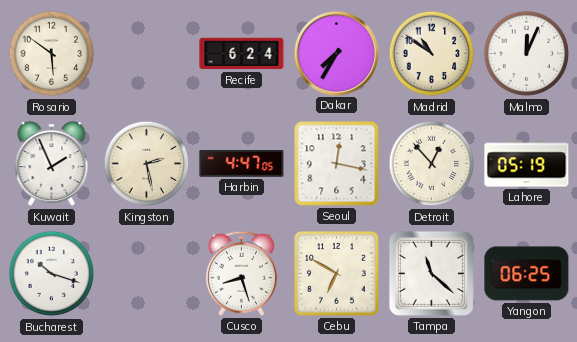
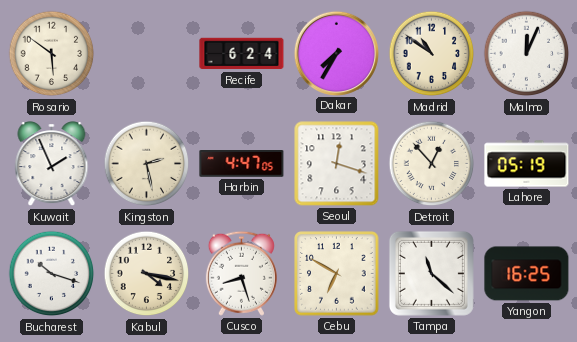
Seoul: 12:17 -> 12:18
Kabul: none -> 4:17
Yangon: 06:25 -> 16:25
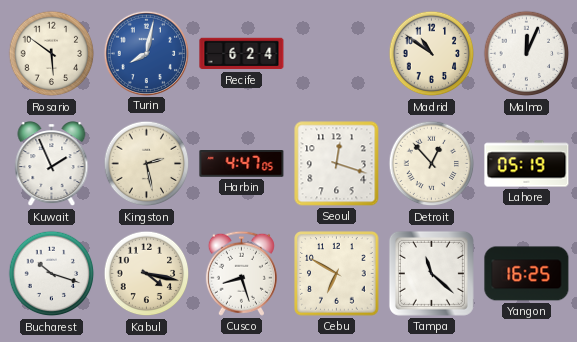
Turin: none -> 8:02
Dakar: 7:35 -> none
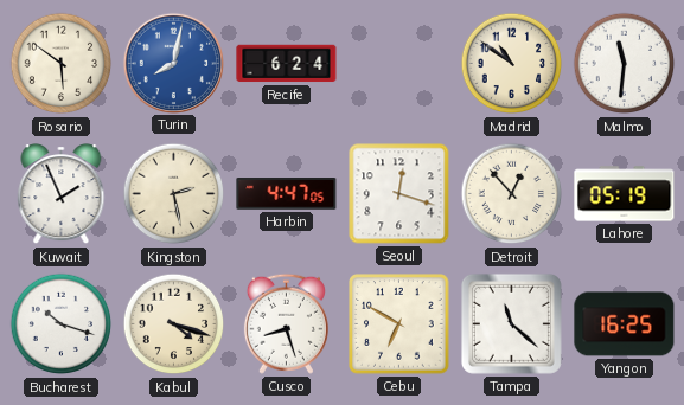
Malmo: 12:04 -> 11:31
Kabul: 4:17 -> 4:18
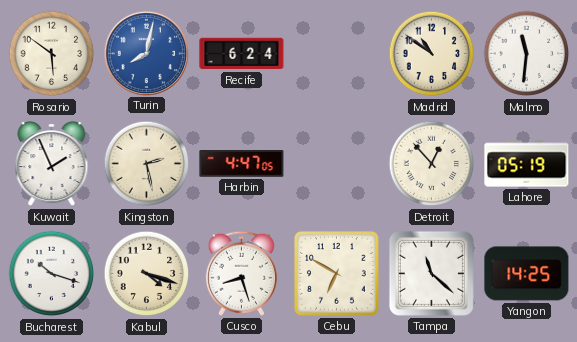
Seoul: 12:18 -> none
Yangon: 16:25 -> 14:25
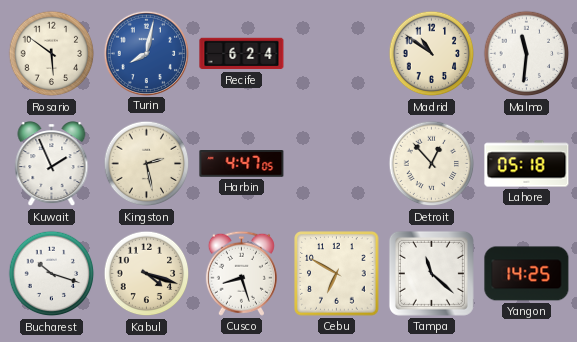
Lahore: 05:19 -> 05:18
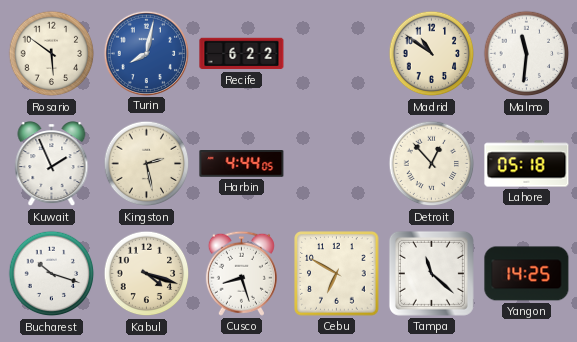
Recife: 6:24 -> 6:22
Harbin: 4:47 -> 4:44
